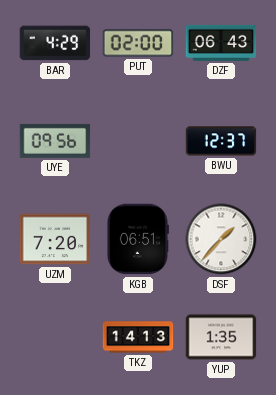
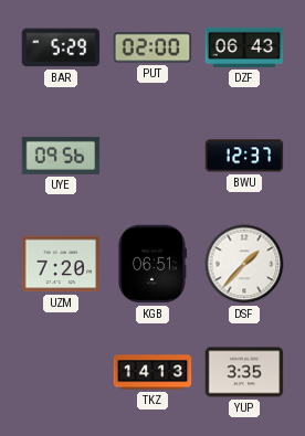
BAR: 4:29 -> 5:29
YUP: 1:35 -> 3:35
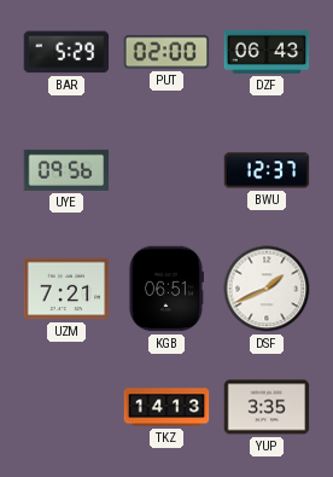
UZM: 7:20 -> 7:21
DSF: 1:37 -> 1:41
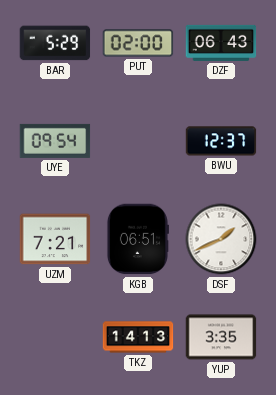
UYE: 09:56 -> 09:54
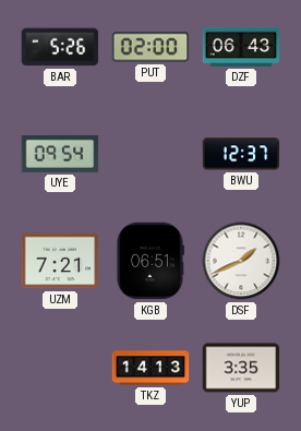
BAR: 5:29 -> 5:26
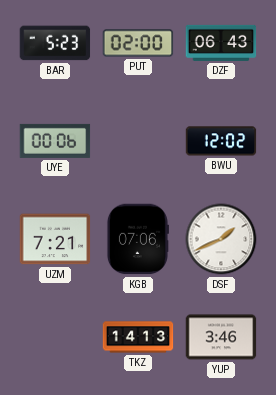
BAR: 5:26 -> 5:23
UYE: 09:54 -> 00:06
BWU: 12:37 -> 12:02
KGB: 06:51 -> 07:06
YUP: 3:35 -> 3:46
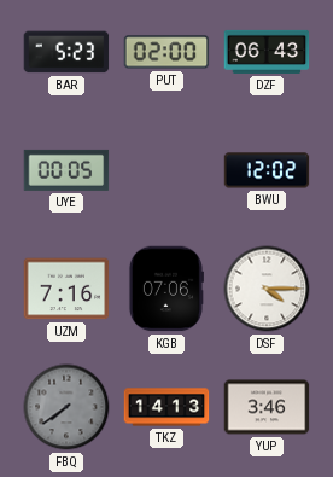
UYE: 00:06 -> 00:05
UZM: 7:21 -> 7:16
DSF: 1:41 -> 4:15
FBQ: none -> 7:39
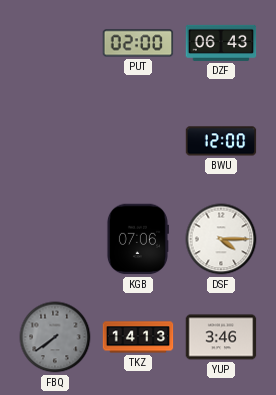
BAR: 5:23 -> none
UYE: 00:05 -> none
BWU: 12:02 -> 12:00
UZM: 7:16 -> none
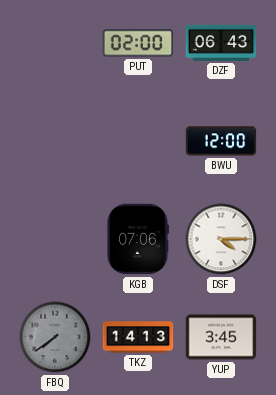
YUP: 3:46 -> 3:45
